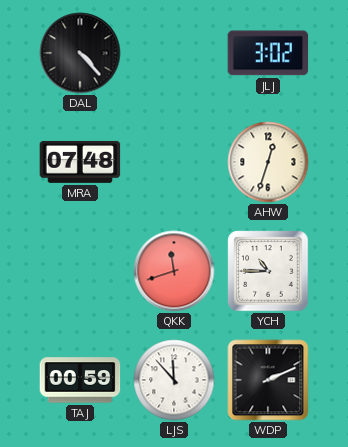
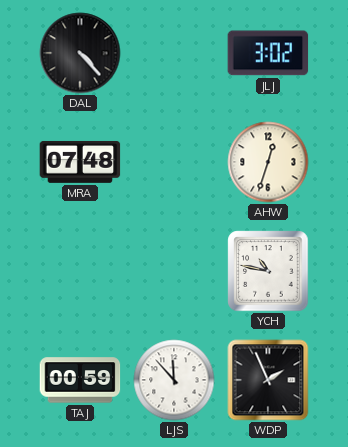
QKK: 11:42 -> none
YCH: 10:45 -> 10:47
WDP: 2:11 -> 1:56
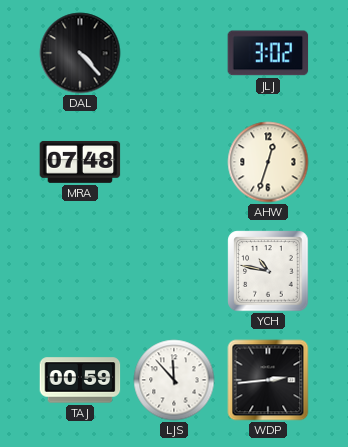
WDP: 1:56 -> 2:44
